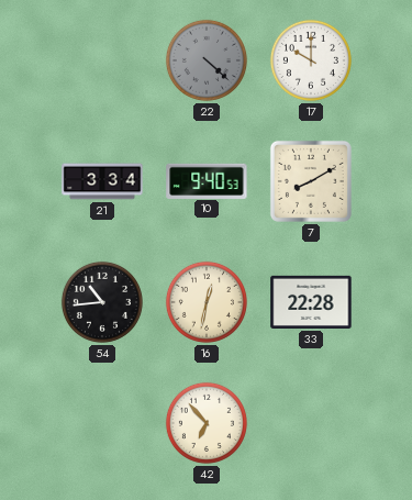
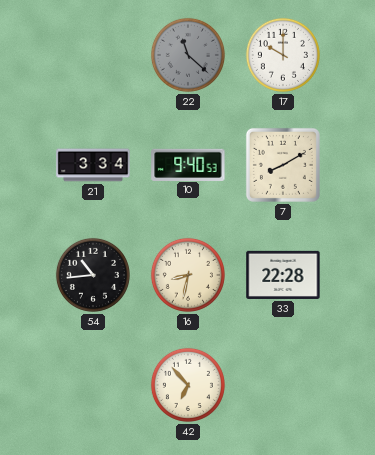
22: 4:22 -> 11:22
16: 12:32 -> 8:32
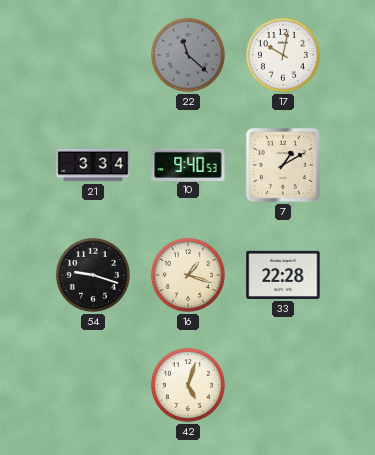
17: 10:00 -> 10:02
7: 8:10 -> 1:10
54: 10:44 -> 9:18
16: 8:32 -> 1:18
42: 6:53 -> 5:03
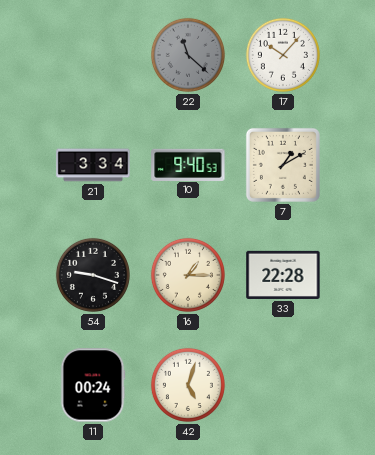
17: 10:02 -> 10:07
16: 1:18 -> 1:15
11: none -> 00:24
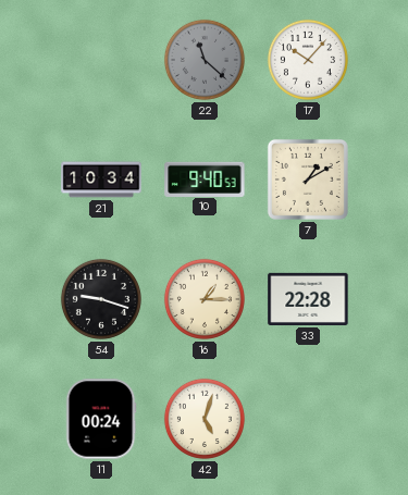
21: 3:34 -> 10:34
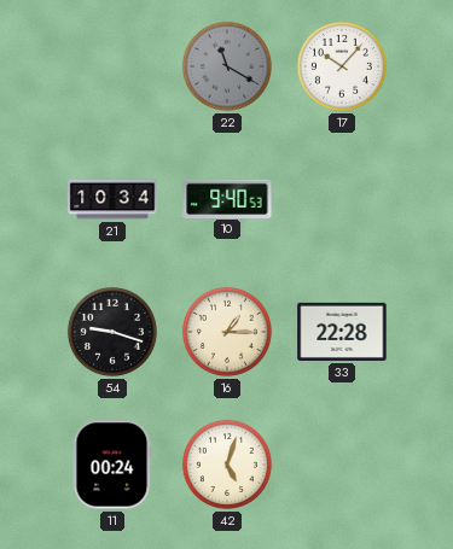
22: 11:22 -> 11:20
7: 1:10 -> none
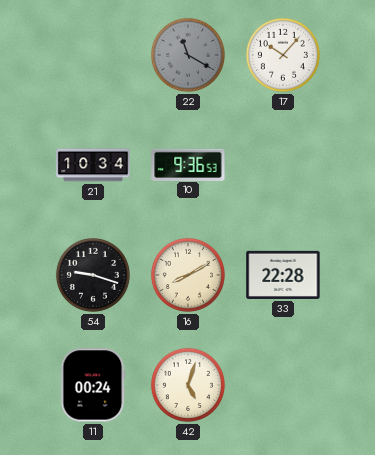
10: 9:40 -> 9:36
16: 1:15 -> 8:10
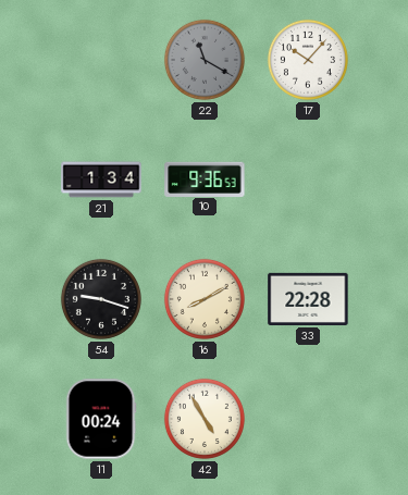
21: 10:34 -> 1:34
42: 5:03 -> 4:55
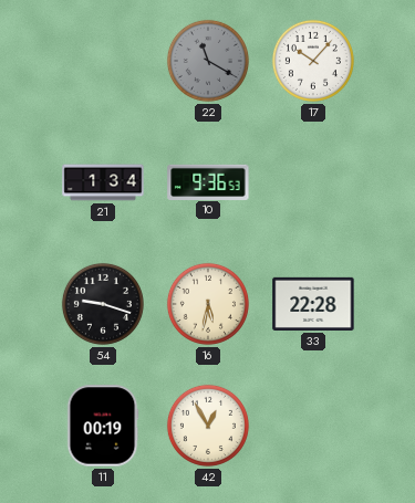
16: 8:10 -> 5:32
11: 00:24 -> 00:19
42: 4:55 -> 12:55
